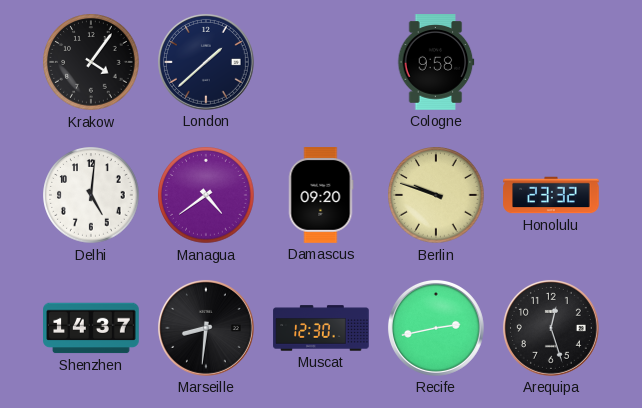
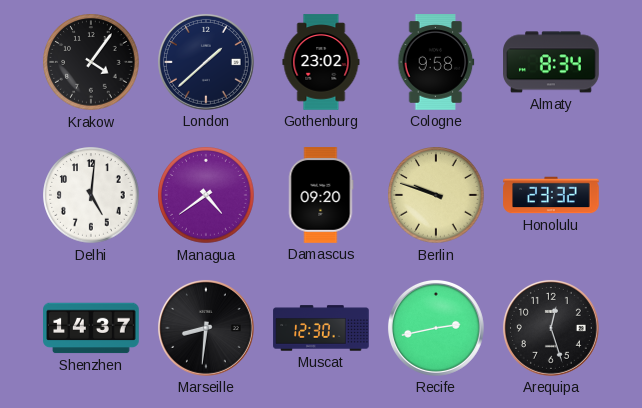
Gothenburg: none -> 23:02
Almaty: none -> 8:34
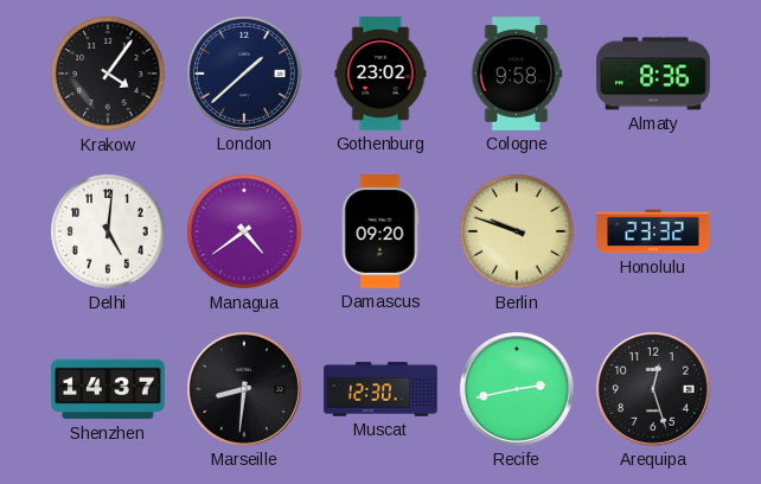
Almaty: 8:34 -> 8:36
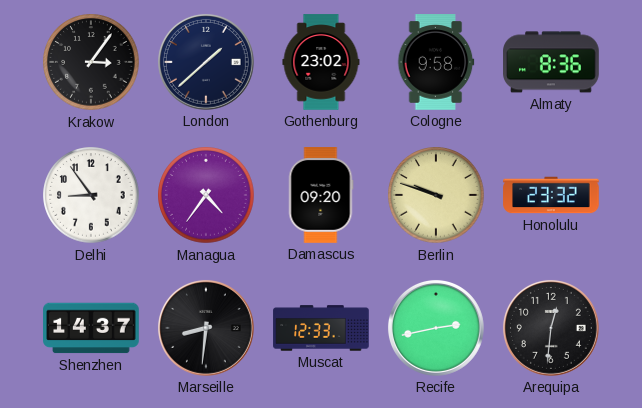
Krakow: 4:06 -> 3:06
Delhi: 5:01 -> 8:54
Managua: 4:39 -> 4:36
Muscat: 12:30 -> 12:33
Arequipa: 12:27 -> 12:31
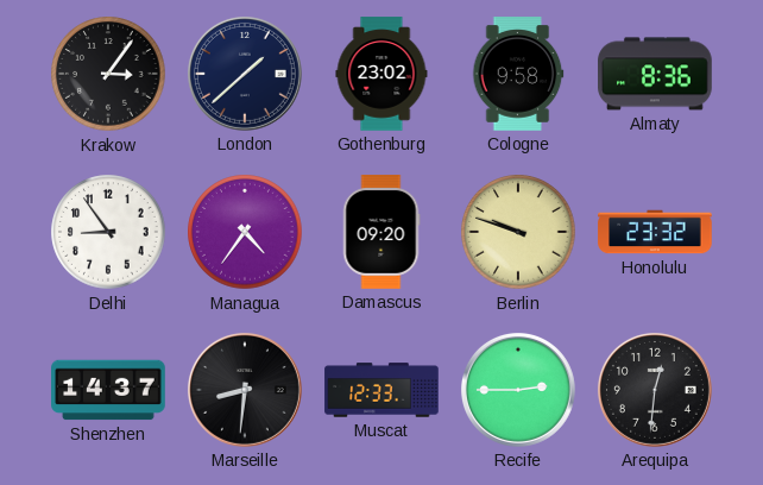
Recife: 2:43 -> 2:45
